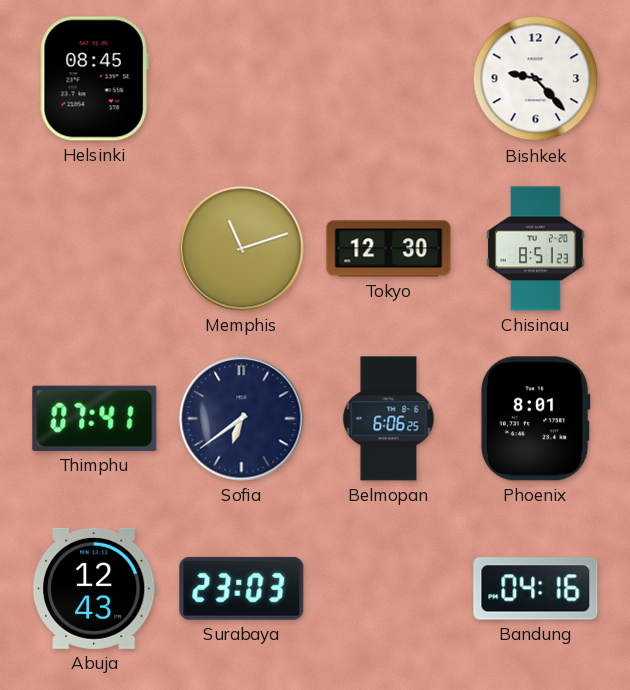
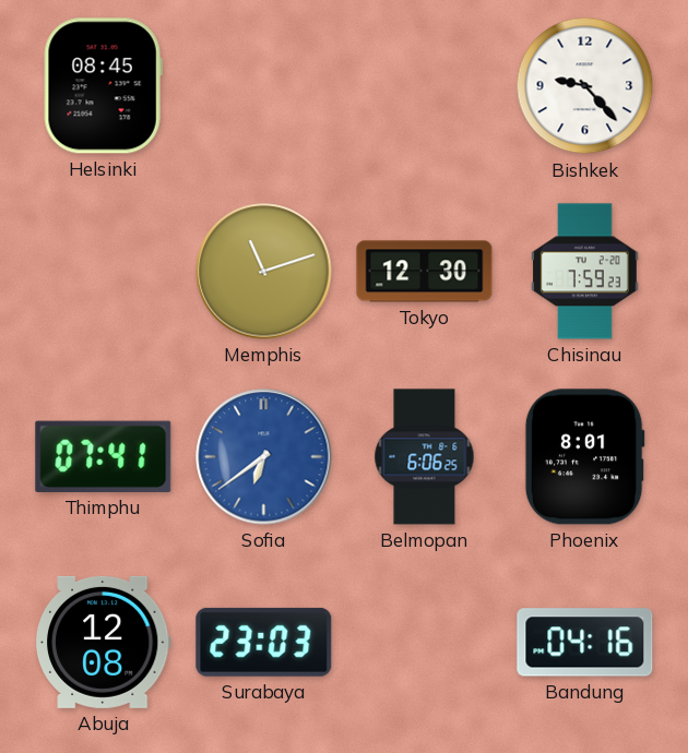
Chisinau: 8:51 -> 7:59
Sofia dial: navy -> blue
Abuja: 12:43 -> 12:08
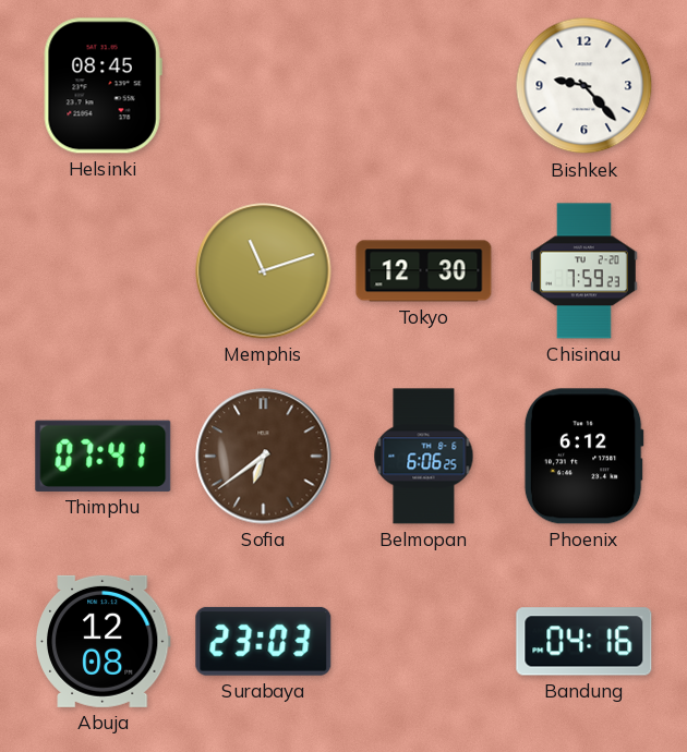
Sofia dial: blue -> brown
Phoenix: 8:01 -> 6:12
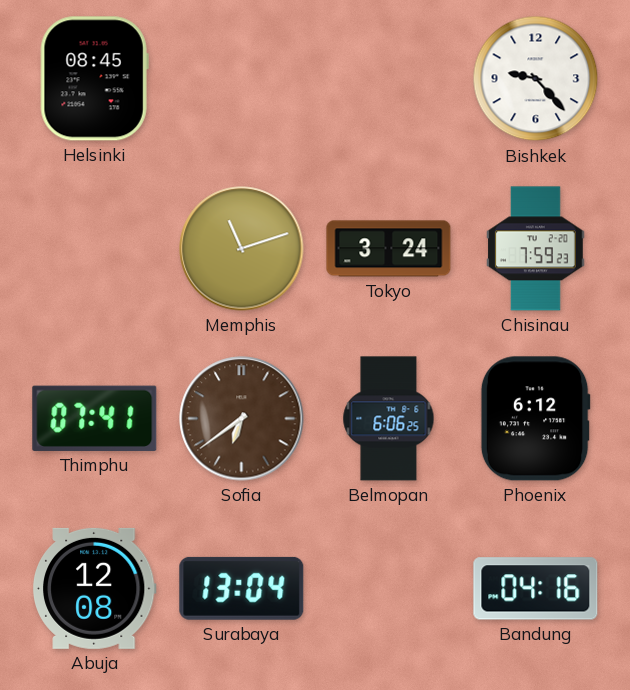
Tokyo: 12:30 -> 3:24
Surabaya: 23:03 -> 13:04
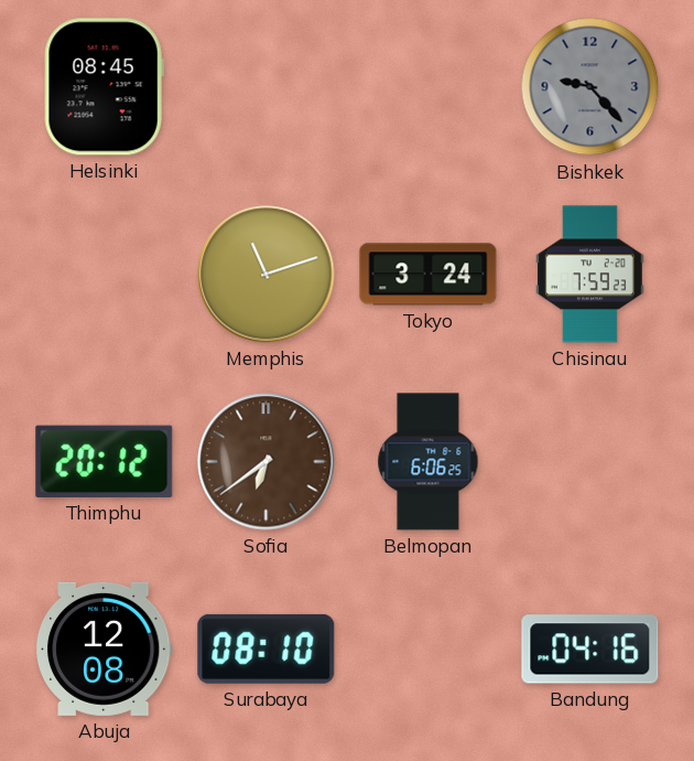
Bishkek dial: white -> grey
Thimphu: 07:41 -> 20:12
Phoenix: 6:12 -> none
Surabaya: 13:04 -> 08:10
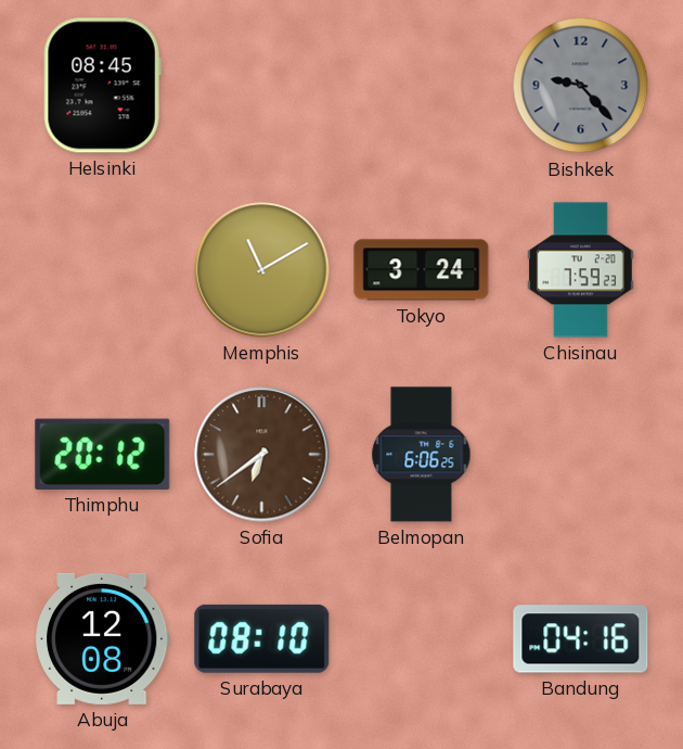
Memphis: 11:12 -> 11:10
